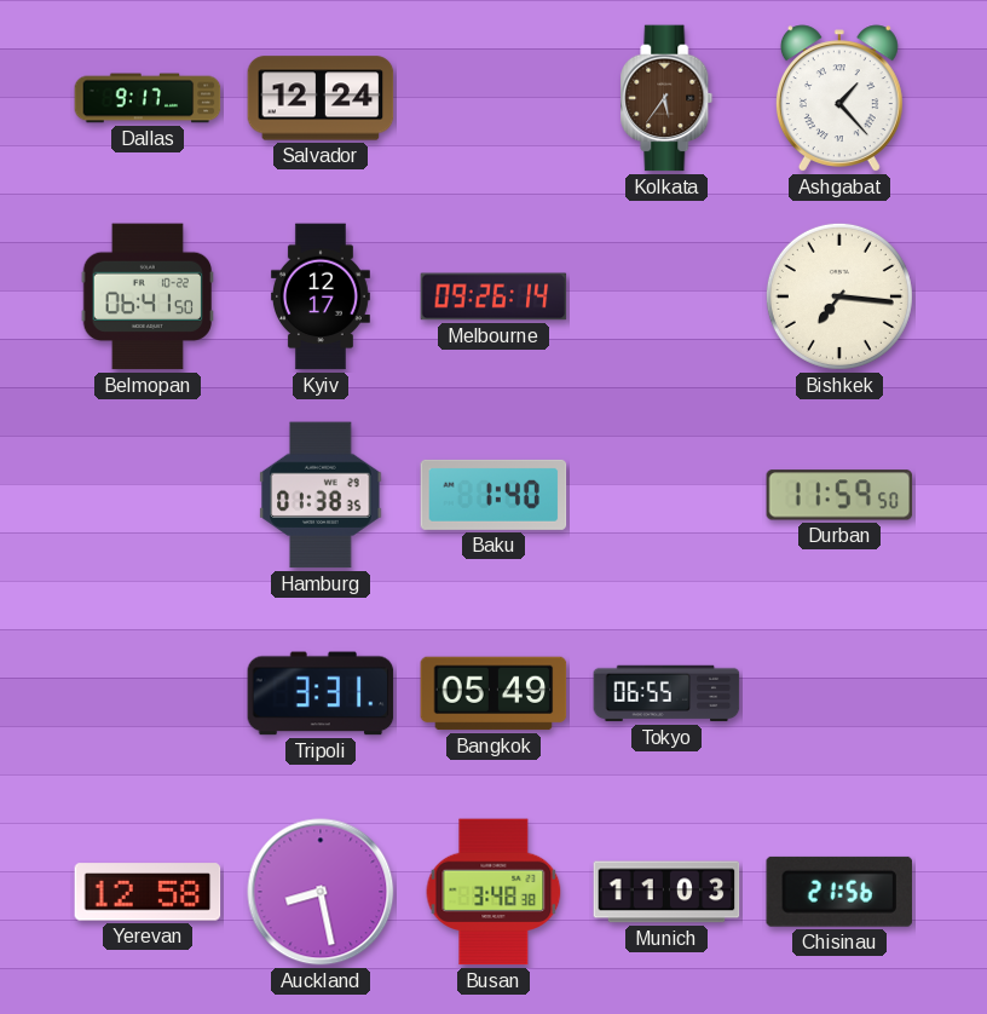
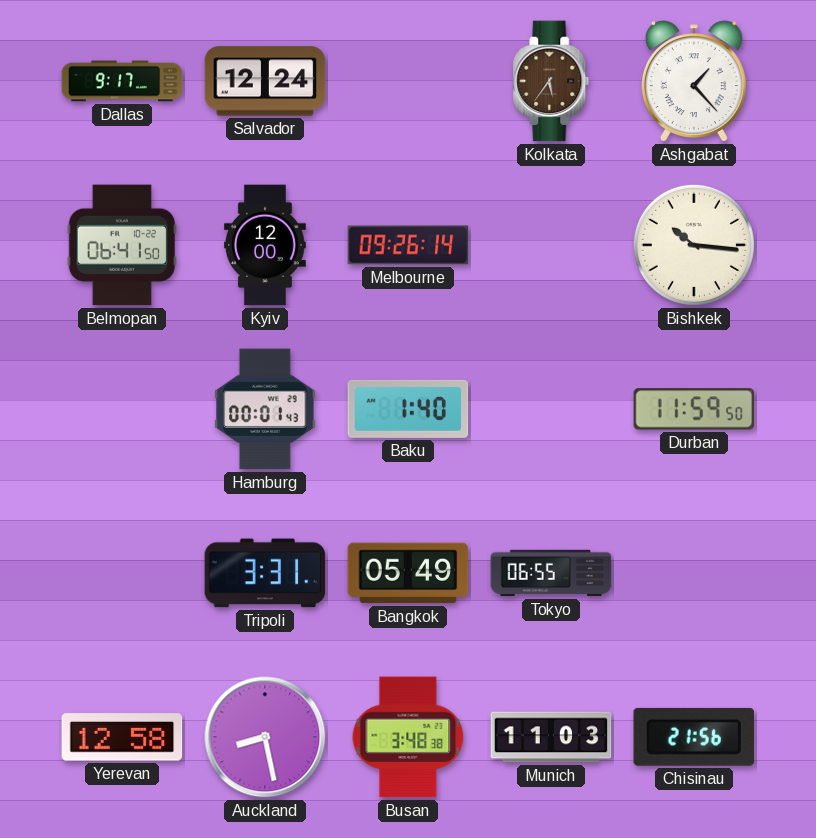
Kyiv: 12:17 -> 12:00
Bishkek: 7:16 -> 10:16
Hamburg: 01:38 -> 00:01
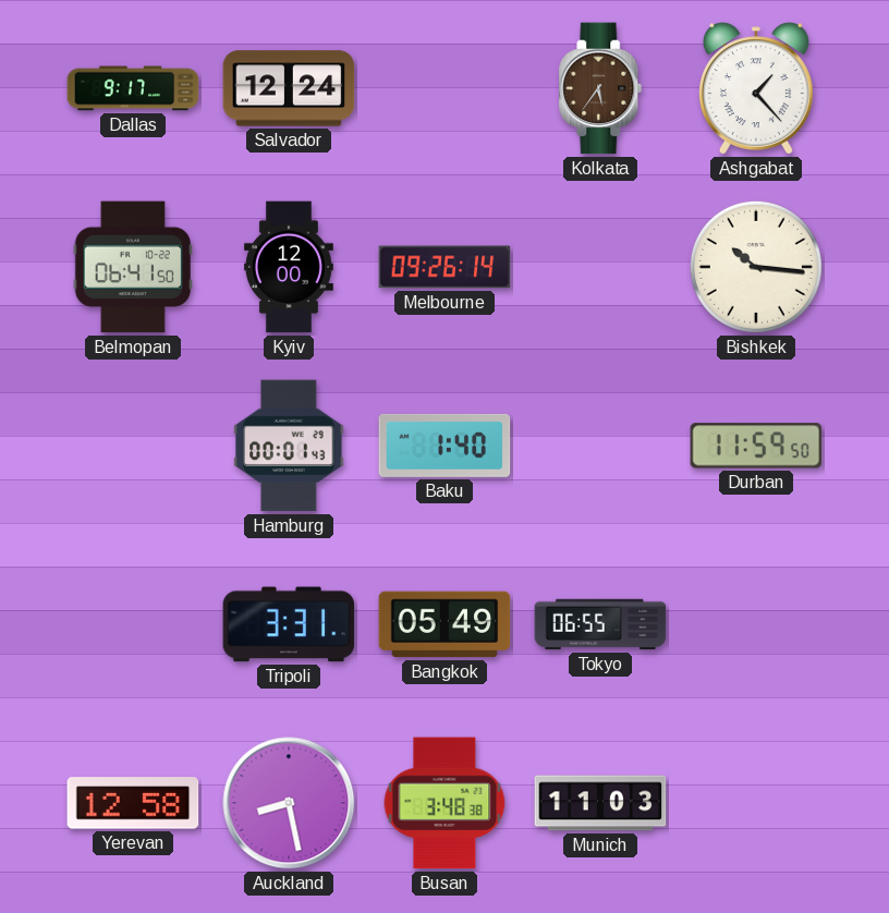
Chisinau: 21:56 -> none
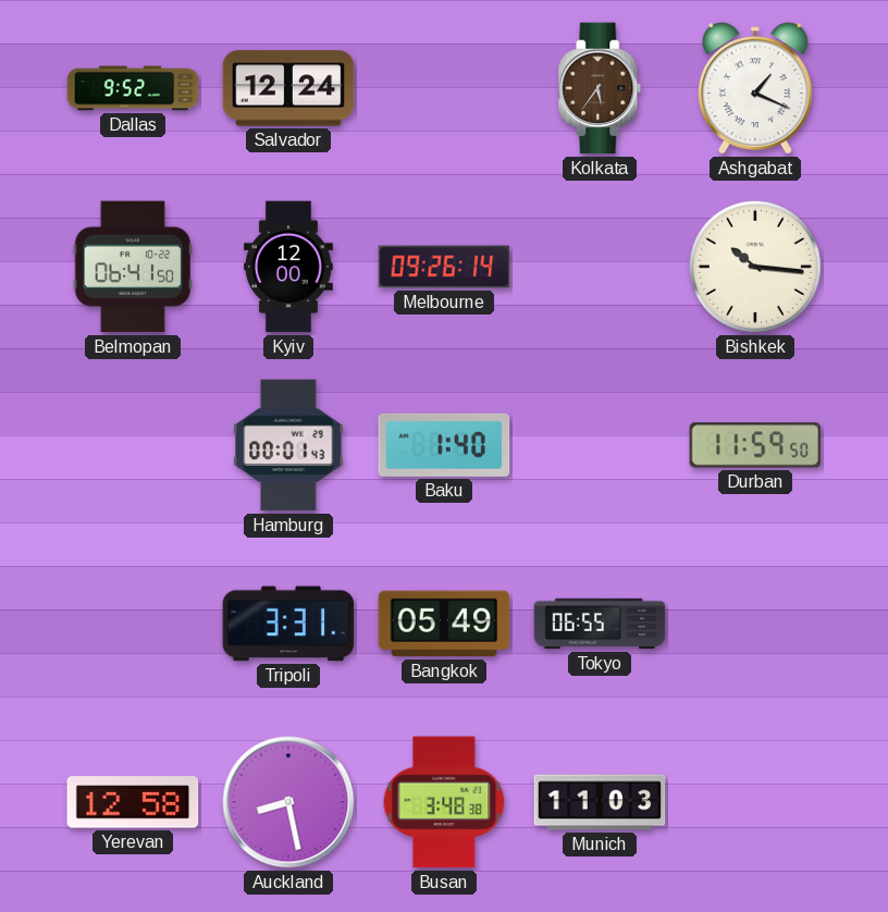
Dallas: 9:17 -> 9:52
Ashgabat: 1:23 -> 1:19
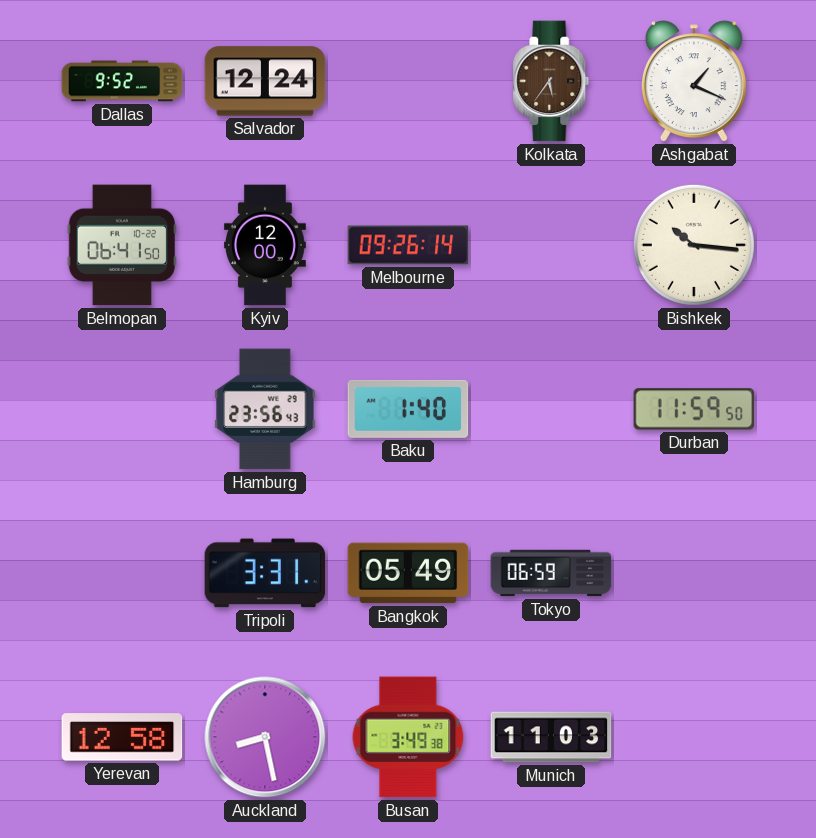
Hamburg: 00:01 -> 23:56
Tokyo: 06:55 -> 06:59
Busan: 3:48 -> 3:49
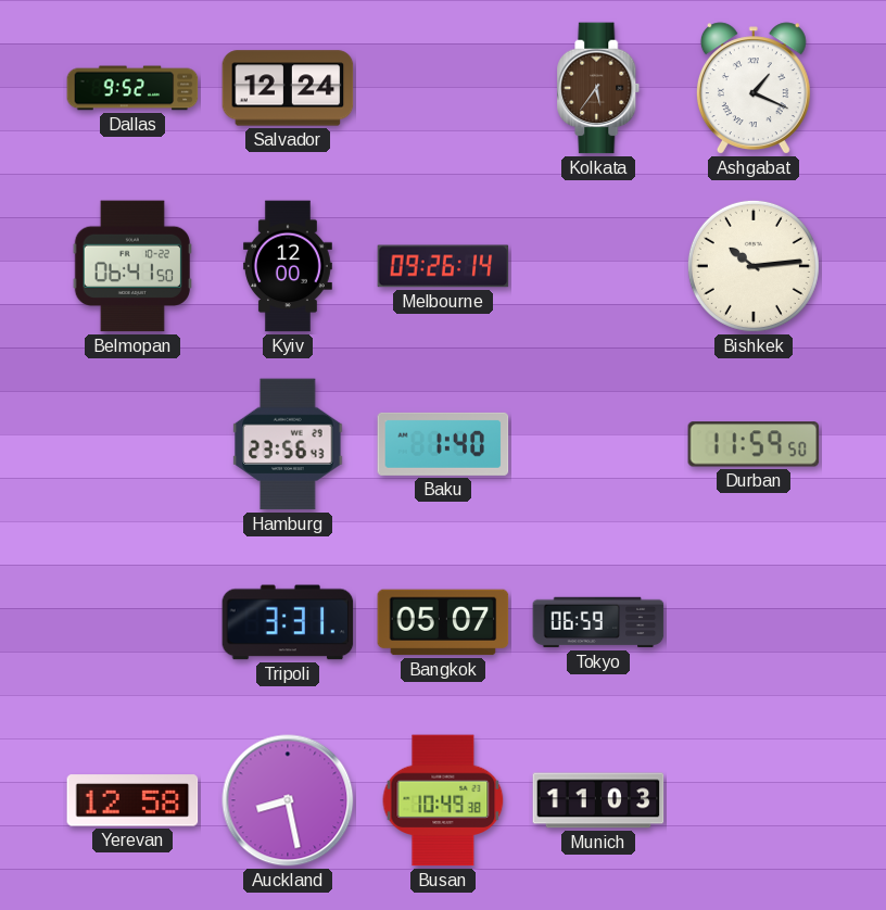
Bishkek: 10:16 -> 10:14
Bangkok: 05:49 -> 05:07
Busan: 3:49 -> 10:49
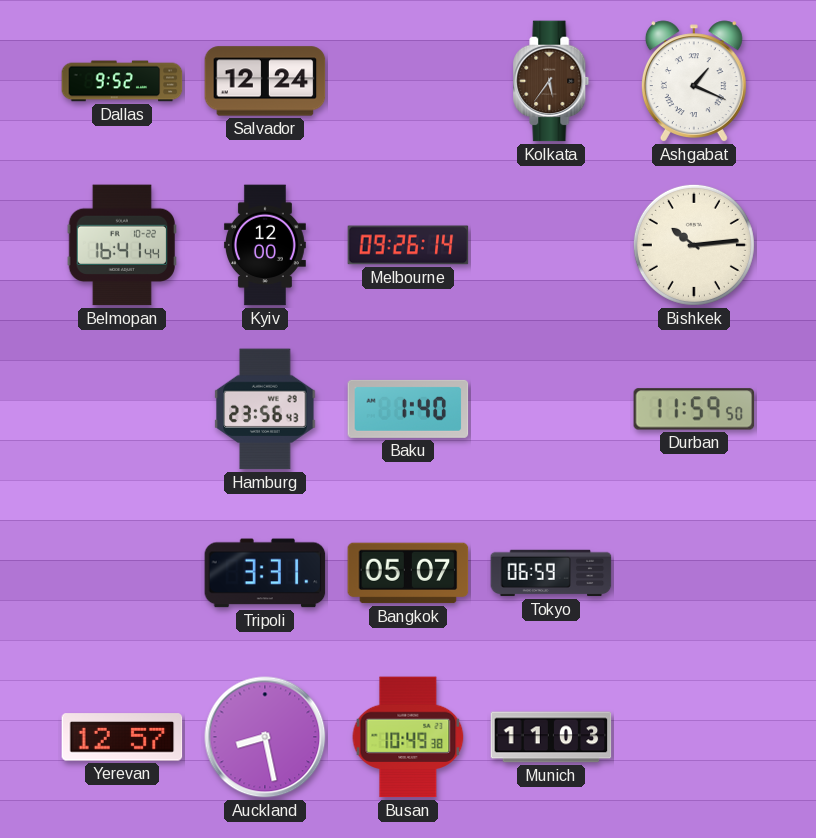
Belmopan: 06:41 -> 16:41
Yerevan: 12:58 -> 12:57
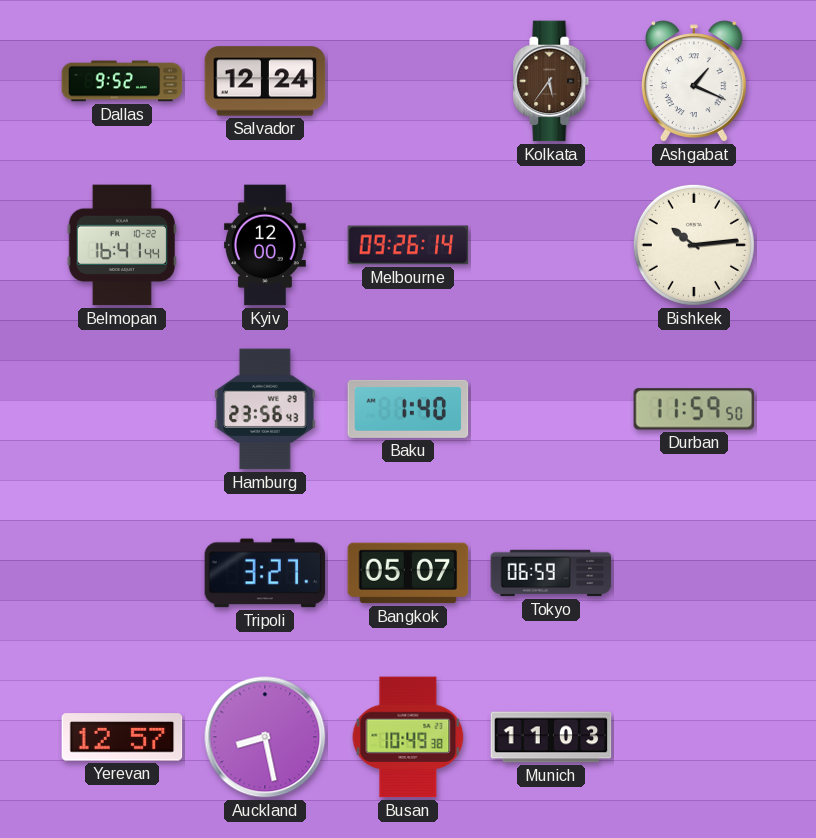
Tripoli: 3:31 -> 3:27
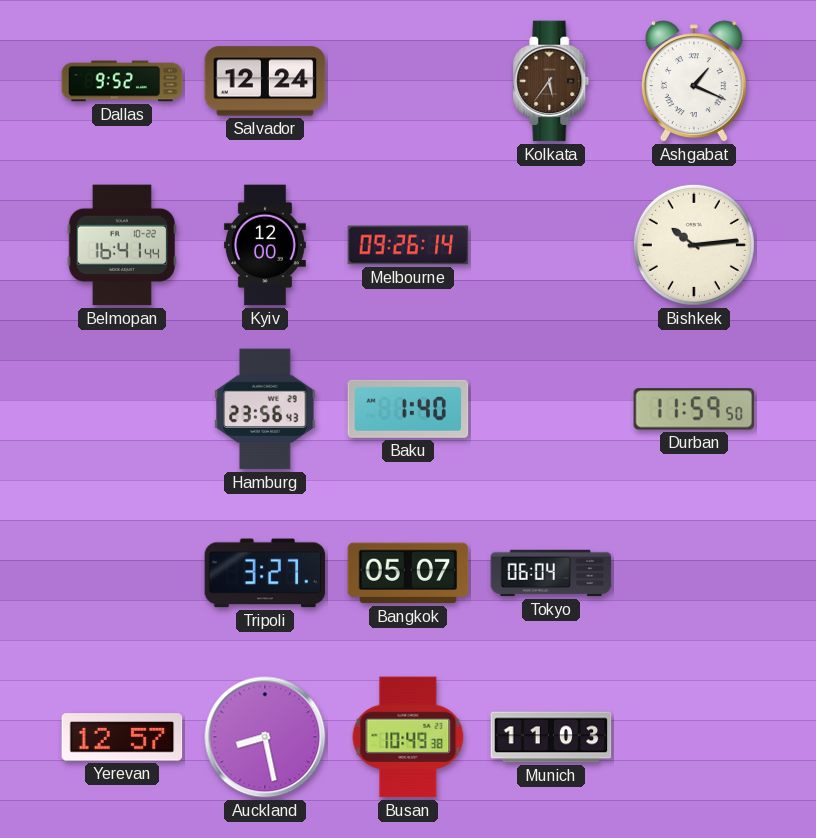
Tokyo: 06:59 -> 06:04
